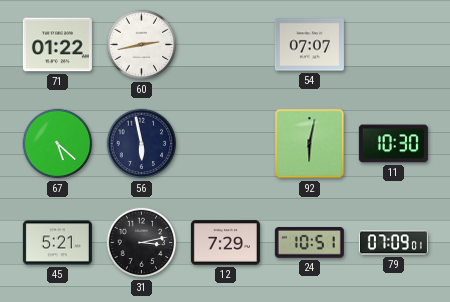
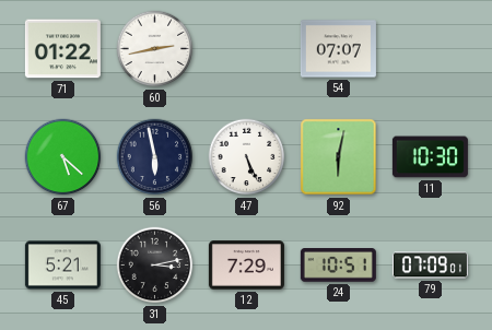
47: none -> 5:26
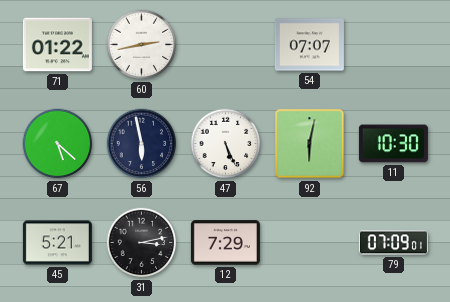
24: 10:51 -> none
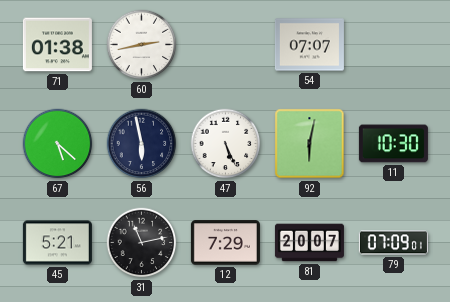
71: 01:22 -> 01:38
31: 3:13 -> 11:13
81: none -> 20:07
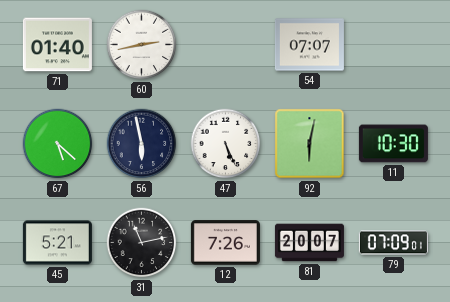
71: 01:38 -> 01:40
12: 7:29 -> 7:26
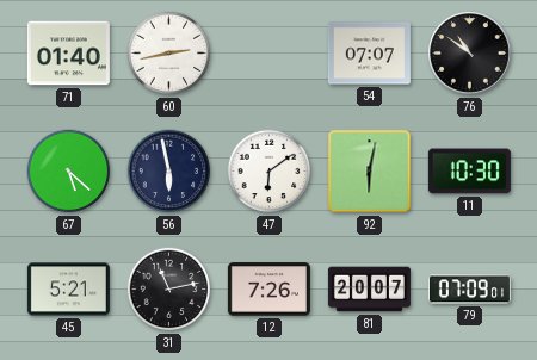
76: none -> 10:51
47: 5:26 -> 6:09
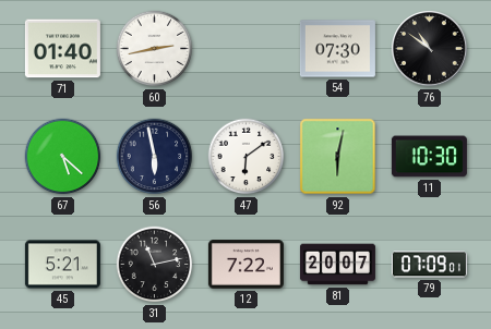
54: 07:07 -> 07:30
12: 7:26 -> 7:22
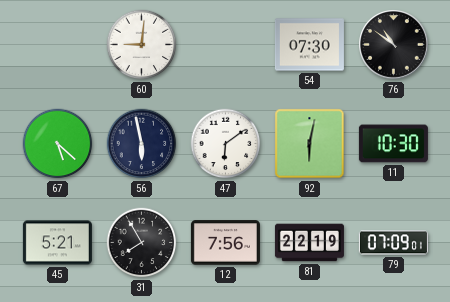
71: 01:40 -> none
60: 2:43 -> 9:01
31: 11:13 -> 7:55
12: 7:22 -> 7:56
81: 20:07 -> 22:19
